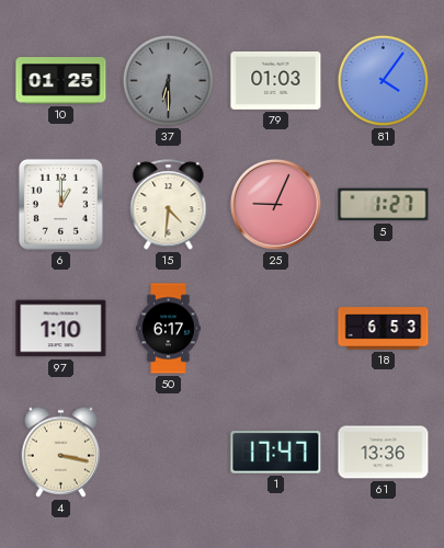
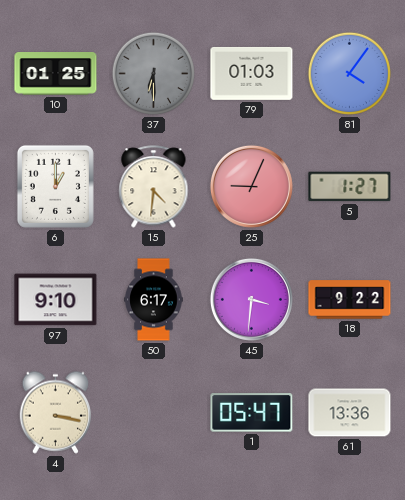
97: 1:10 -> 9:10
45: none -> 3:31
18: 6:53 -> 9:22
1: 17:47 -> 05:47
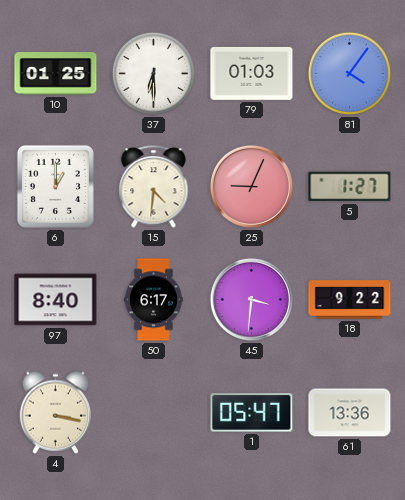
37 dial: grey -> white
97: 9:10 -> 8:40
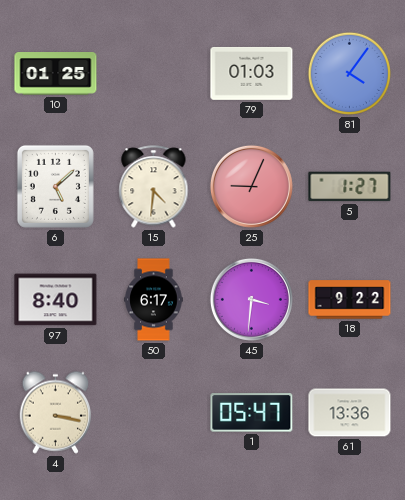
37: 6:30 -> none
6: 1:00 -> 5:08
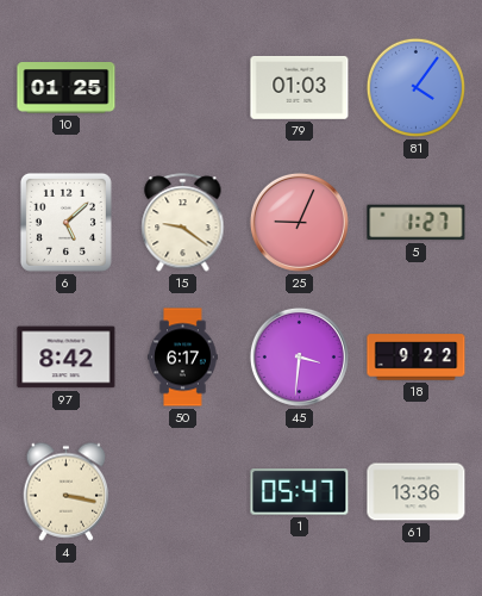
15: 4:31 -> 9:21
97: 8:40 -> 8:42
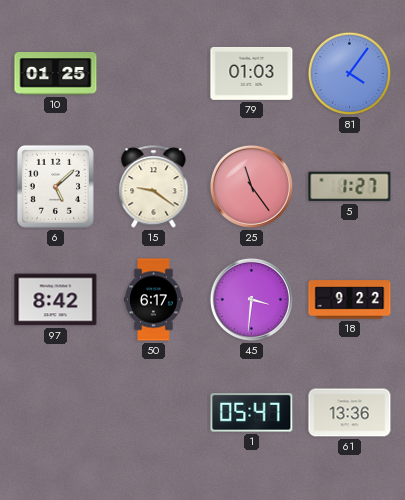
25: 9:04 -> 11:24
4: 3:17 -> none
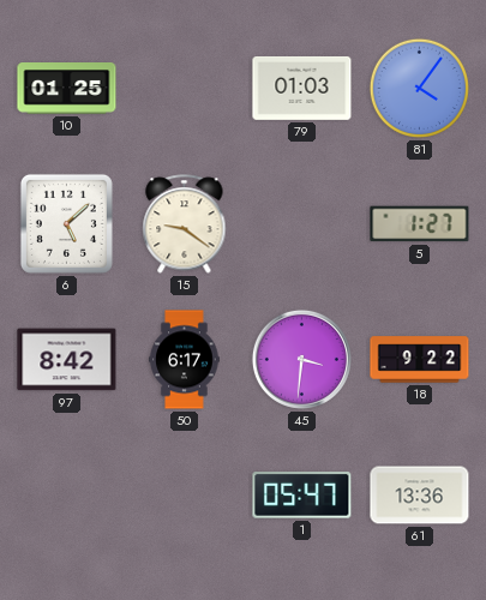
25: 11:24 -> none
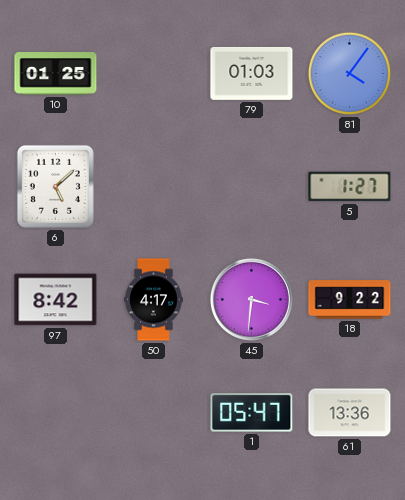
15: 9:21 -> none
50: 6:17 -> 4:17
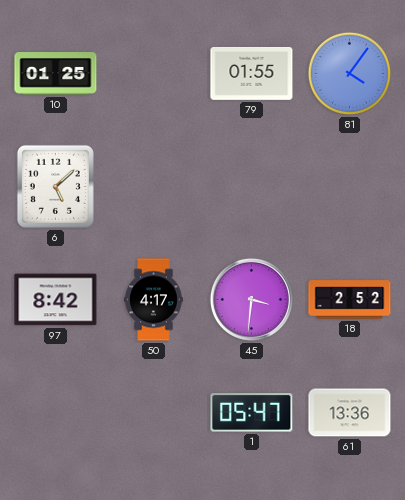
79: 01:03 -> 01:55
5: 1:27 -> none
18: 9:22 -> 2:52
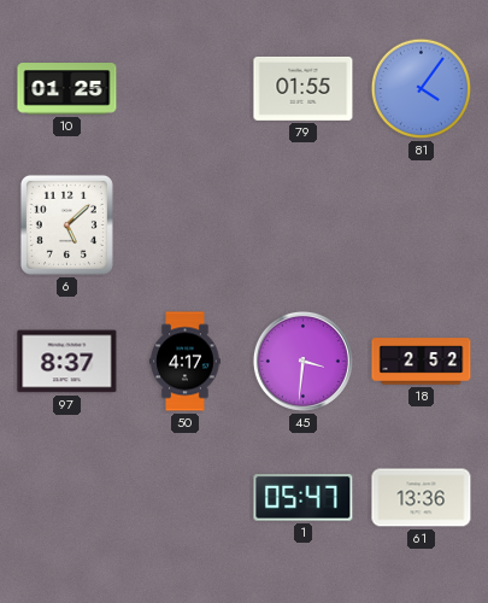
97: 8:42 -> 8:37
